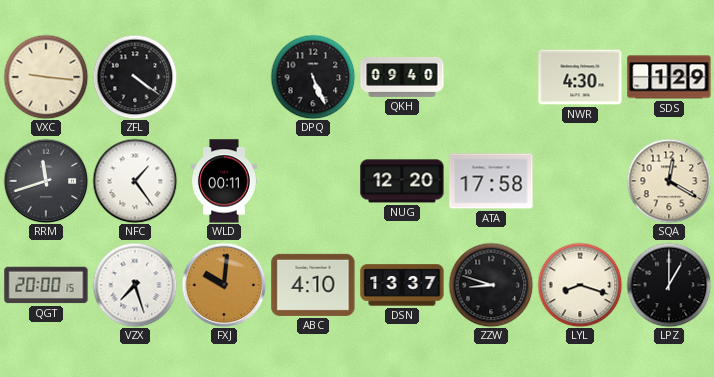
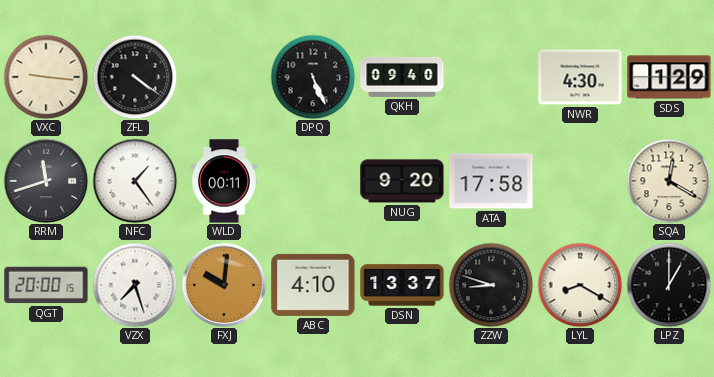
NUG: 12:20 -> 9:20
LYL: 8:18 -> 8:20
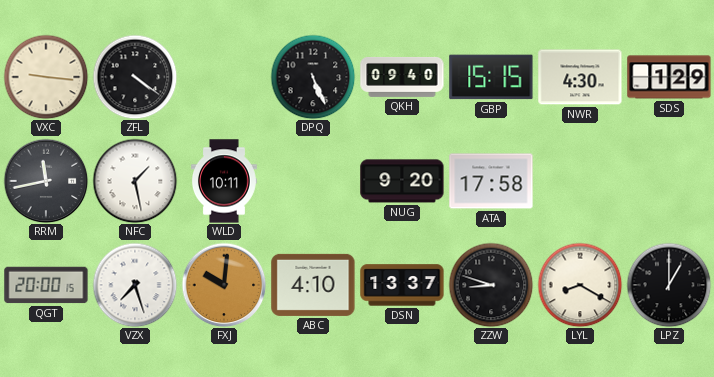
GBP: none -> 15:15
RRM: 11:42 -> 11:43
NFC: 1:24 -> 1:28
WLD: 00:11 -> 10:11
SQA: 12:20 -> none
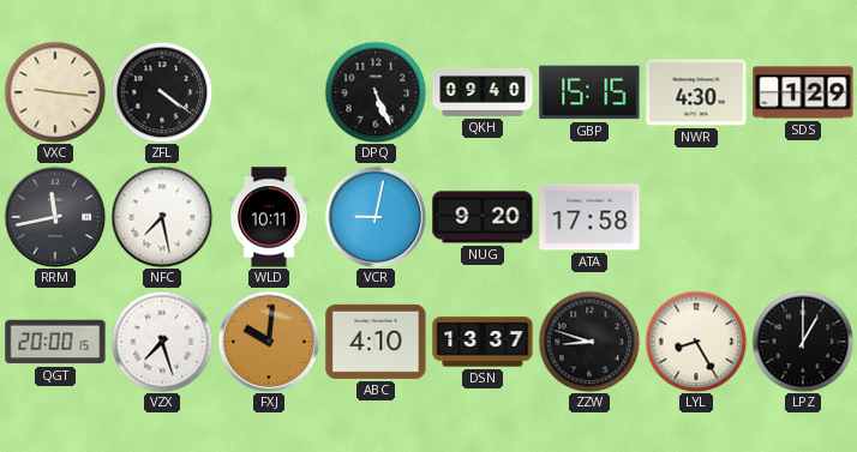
NFC: 1:28 -> 7:28
VCR: none -> 9:02
LYL: 8:20 -> 8:25
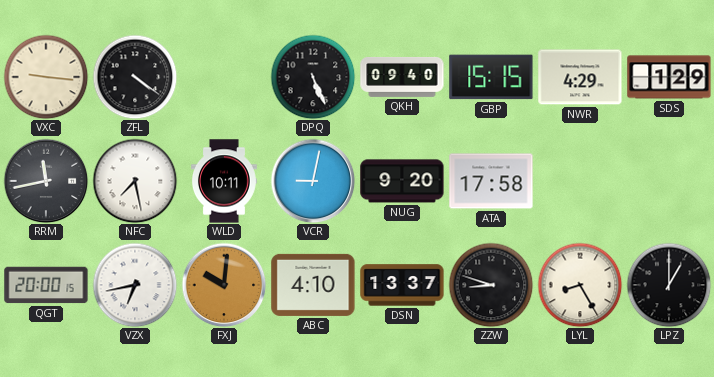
NWR: 4:30 -> 4:29
VZX: 7:27 -> 6:43
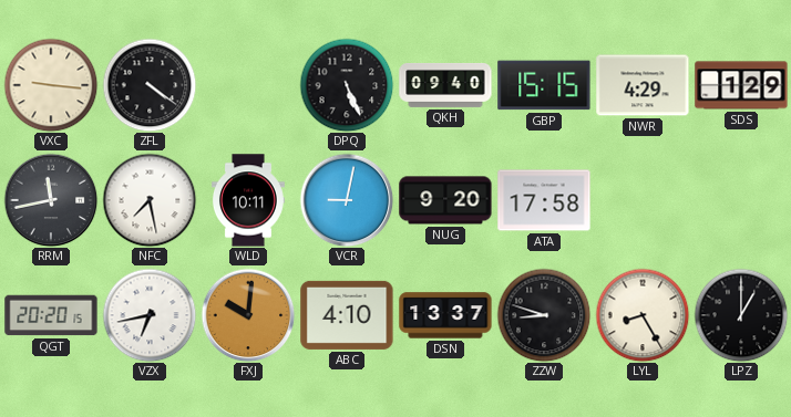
QGT: 20:00 -> 20:20
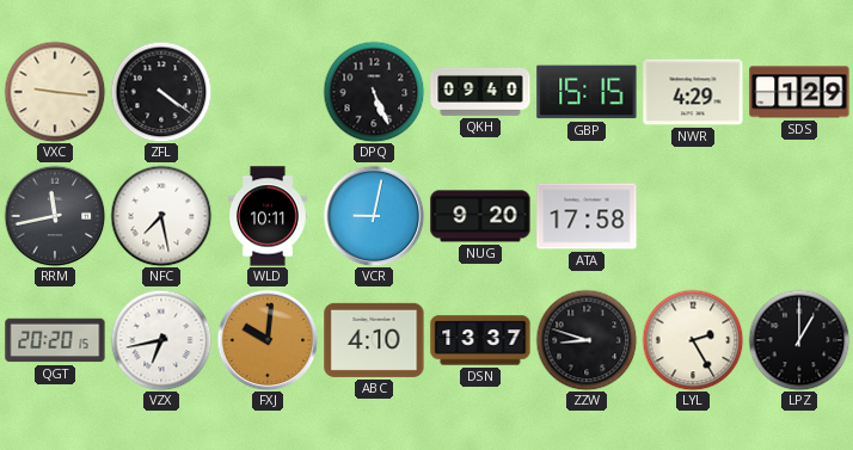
LYL: 8:25 -> 2:25
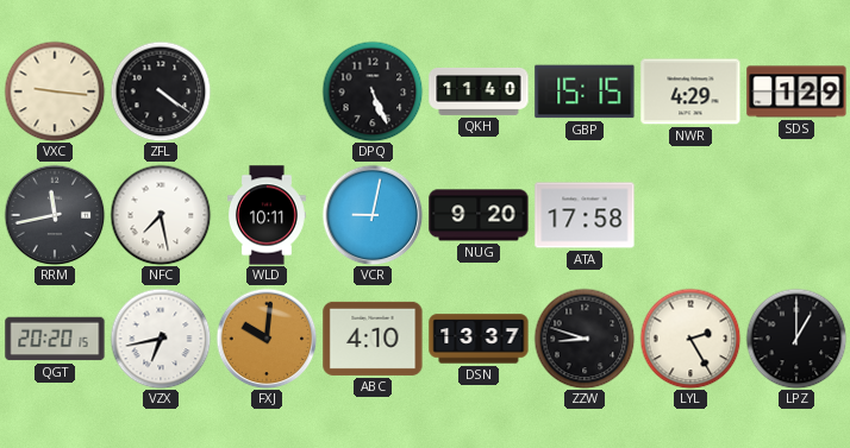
QKH: 09:40 -> 11:40
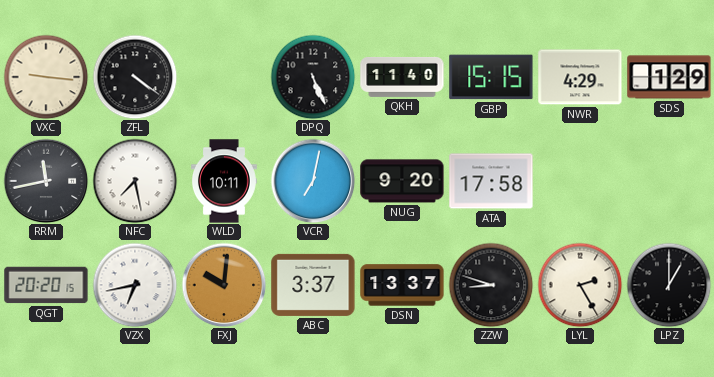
VCR: 9:02 -> 7:02
ABC: 4:10 -> 3:37
